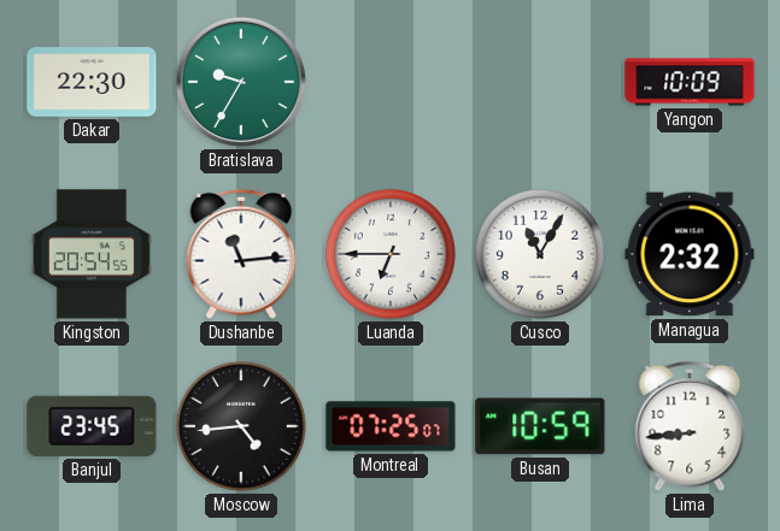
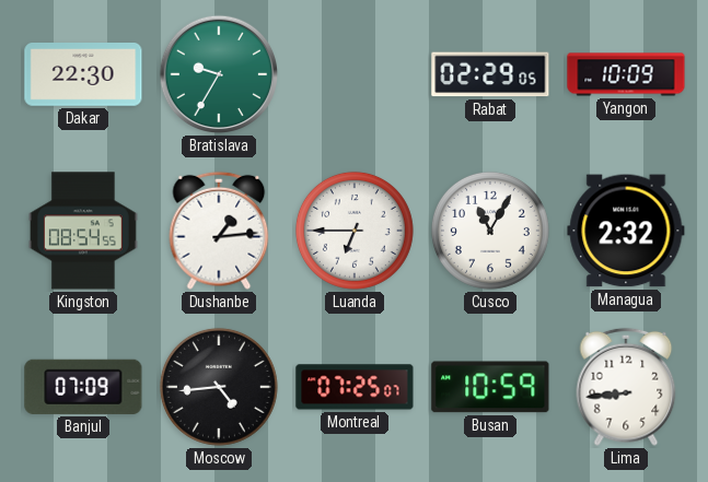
Rabat: none -> 02:29
Kingston: 20:54 -> 08:54
Dushanbe: 11:14 -> 1:14
Banjul: 23:45 -> 07:09
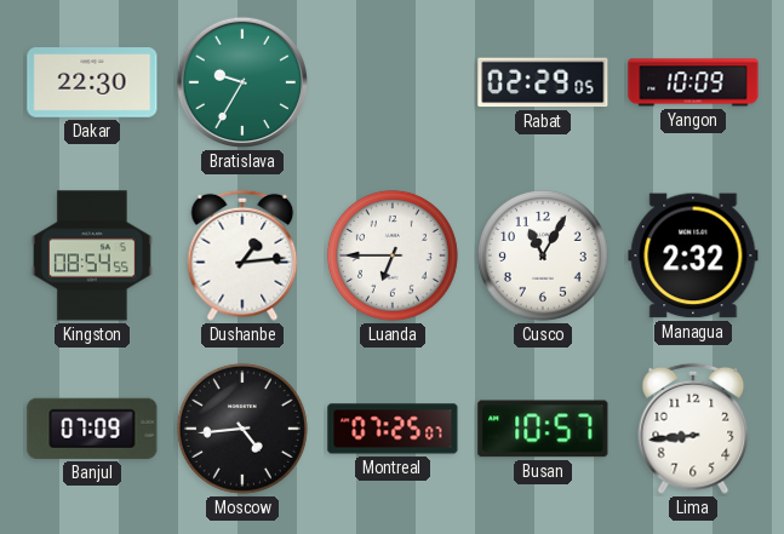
Busan: 10:59 -> 10:57
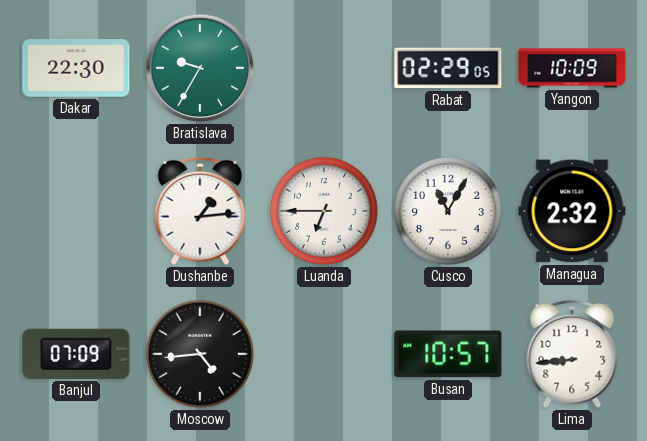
Kingston: 08:54 -> none
Montreal: 07:25 -> none
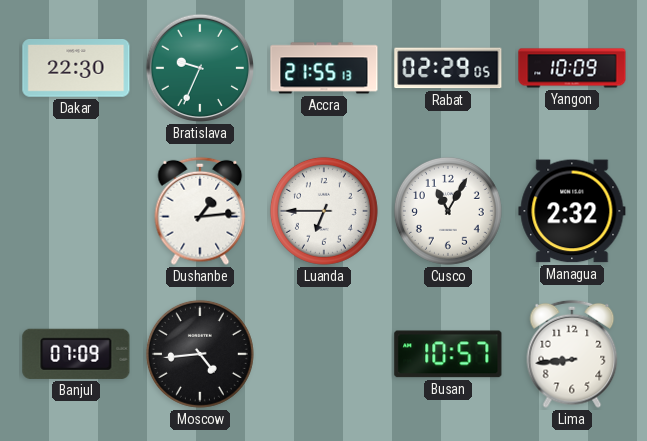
Bratislava: 9:35 -> 9:34
Accra: none -> 21:55
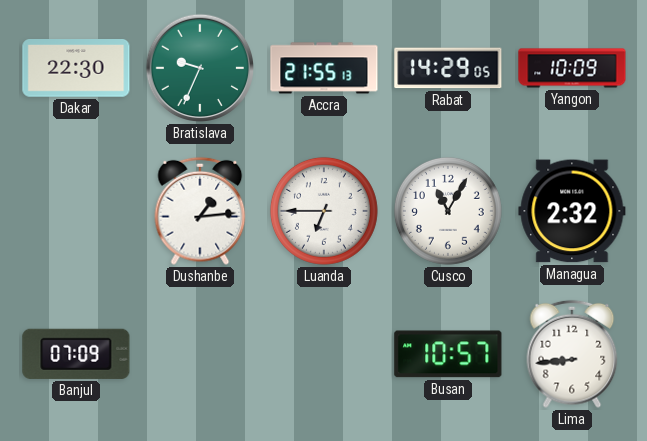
Rabat: 02:29 -> 14:29
Moscow: 4:44 -> none
